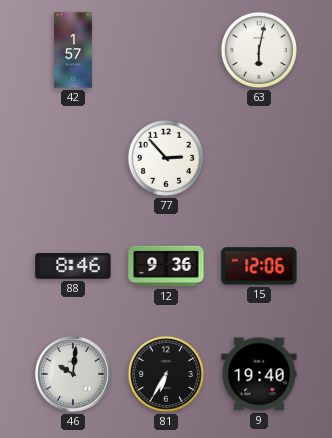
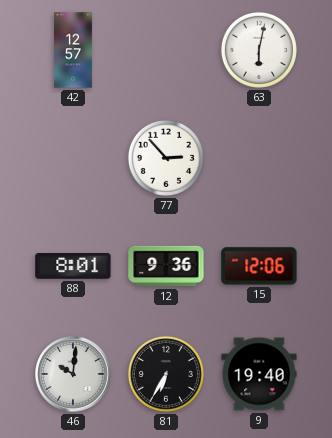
42: 1:57 -> 12:57
88: 8:46 -> 8:01
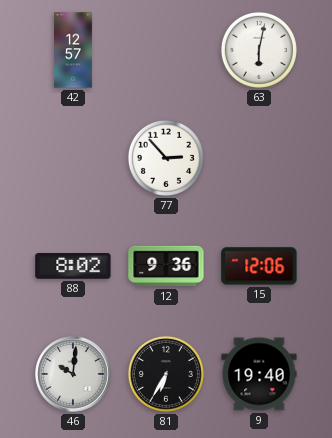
88: 8:01 -> 8:02
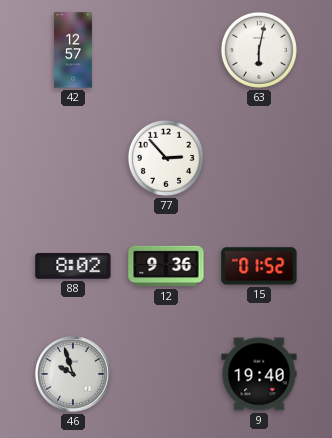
15: 12:06 -> 01:52
46: 10:01 -> 9:57
81: 6:35 -> none
